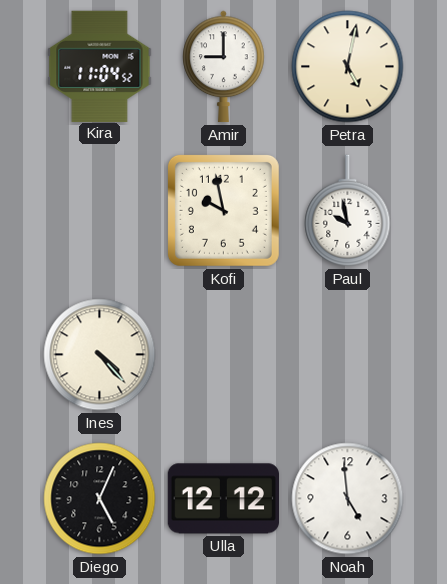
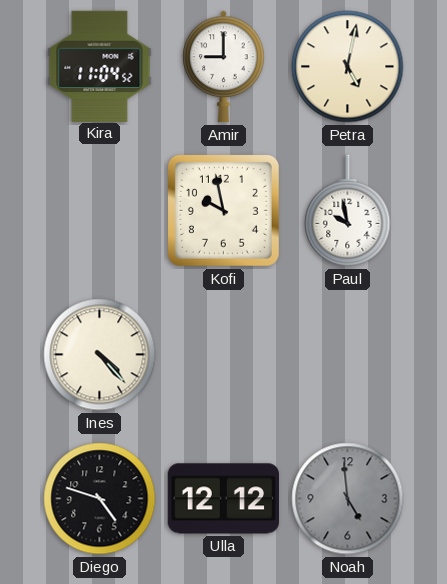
Diego: 5:04 -> 4:48
Noah dial: white -> grey
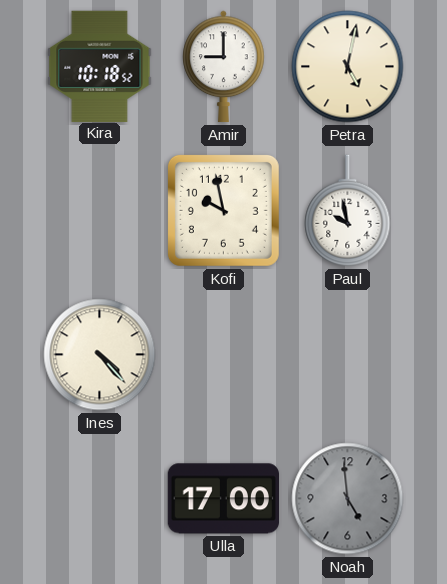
Kira: 11:04 -> 10:18
Diego: 4:48 -> none
Ulla: 12:12 -> 17:00
